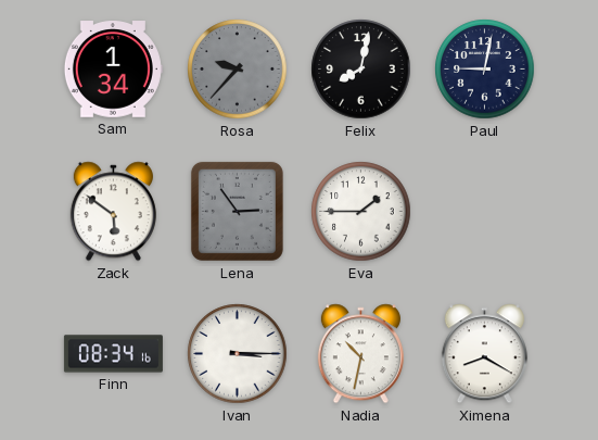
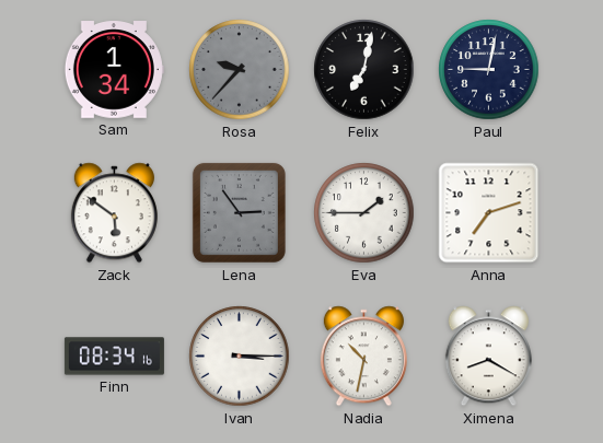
Felix: 8:02 -> 7:02
Anna: none -> 7:12
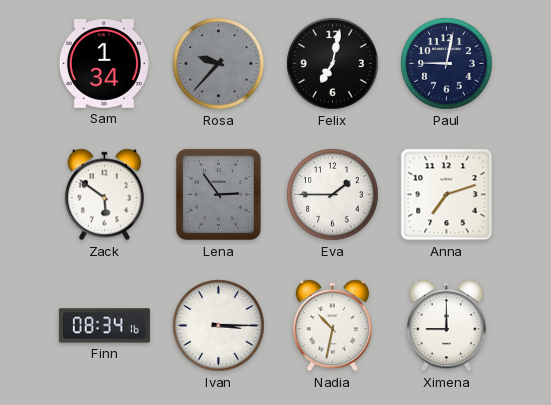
Ximena: 8:20 -> 9:00
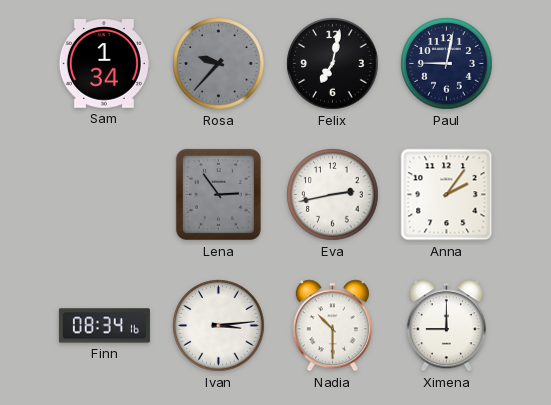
Zack: 5:51 -> none
Eva: 1:45 -> 2:43
Anna: 7:12 -> 2:06
Ivan: 3:15 -> 3:14
Nadia: 10:32 -> 10:30
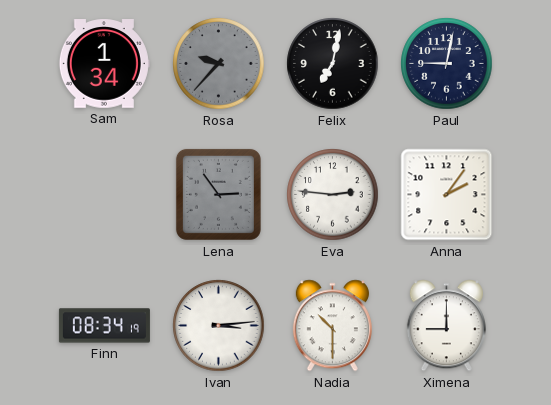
Eva: 2:43 -> 2:46
Finn: 08:34:16 -> 08:34:19
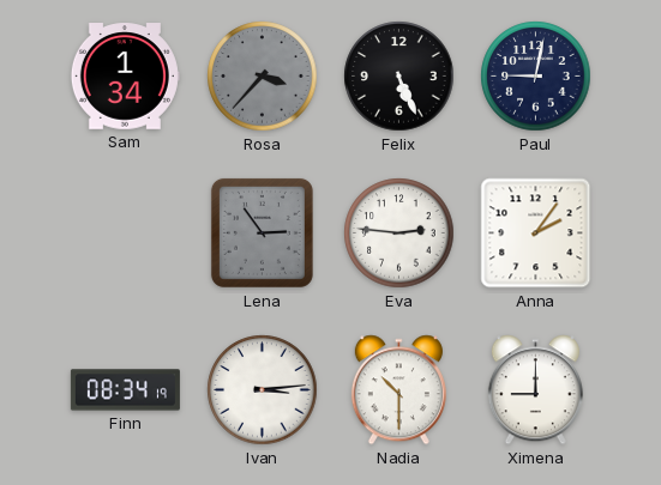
Rosa: 9:37 -> 3:37
Felix: 7:02 -> 5:26
